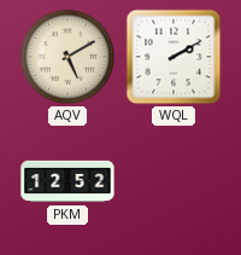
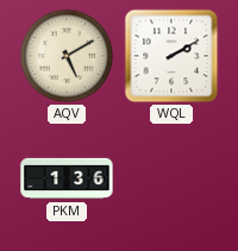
PKM: 12:52 -> 1:36
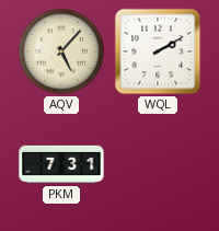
AQV: 5:10 -> 5:07
PKM: 1:36 -> 7:31
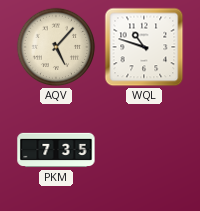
WQL: 2:10 -> 10:48
PKM: 7:31 -> 7:35
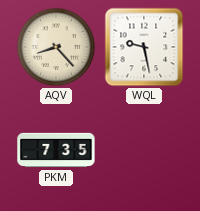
AQV: 5:07 -> 8:23
WQL: 10:48 -> 9:28
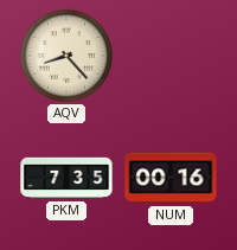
WQL: 9:28 -> none
NUM: none -> 00:16
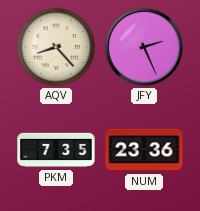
JFY: none -> 2:26
NUM: 00:16 -> 23:36
